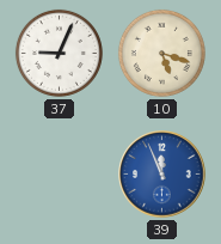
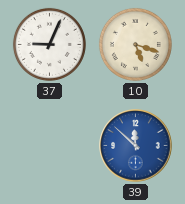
39: 11:56 -> 11:52
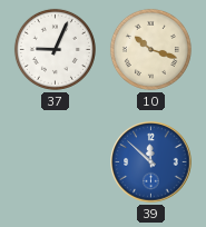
10: 5:18 -> 10:18
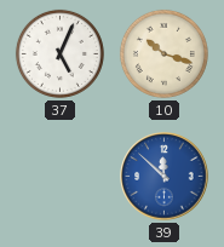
37: 9:04 -> 5:04
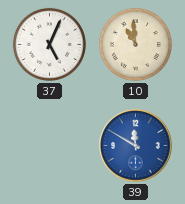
10: 10:18 -> 10:59
39: 11:52 -> 11:50
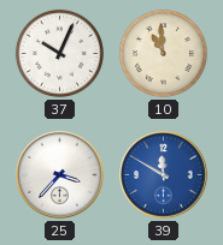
37: 5:04 -> 10:04
25: none -> 3:37
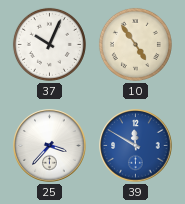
10: 10:59 -> 4:54
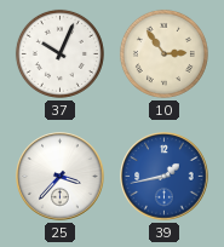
10: 4:54 -> 2:54
39: 11:50 -> 1:43
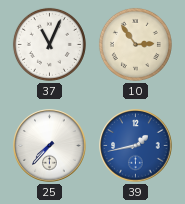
37: 10:04 -> 11:04
25: 3:37 -> 7:37
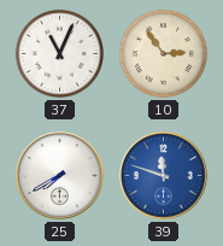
25: 7:37 -> 7:40
39: 1:43 -> 11:48
